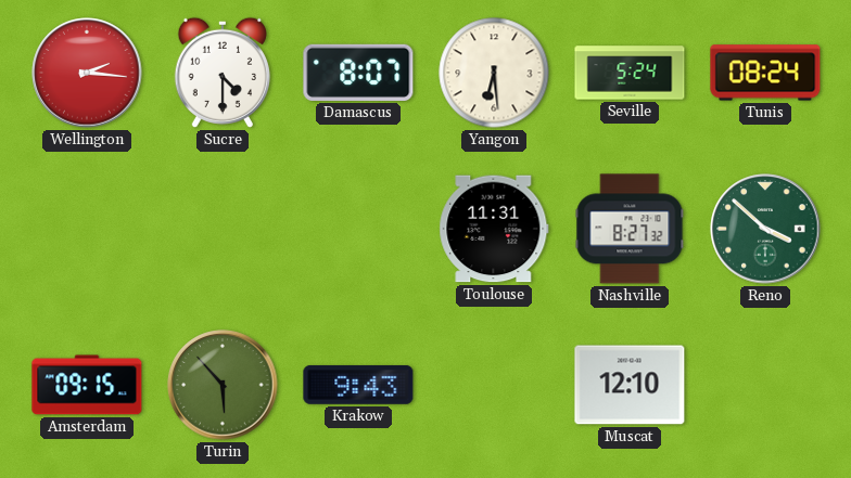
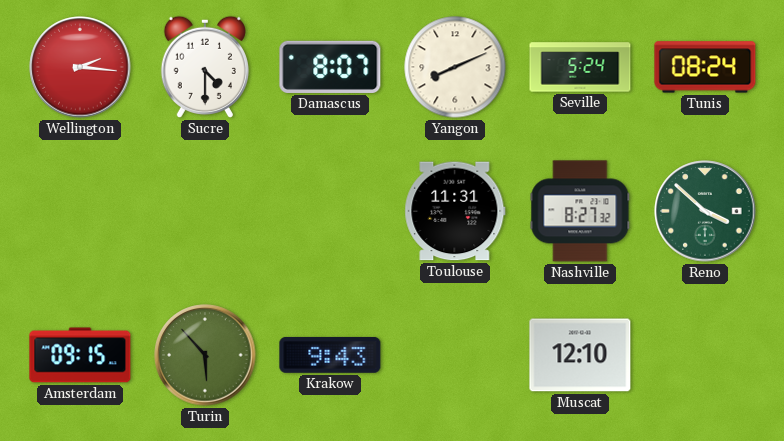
Yangon: 6:29 -> 8:11
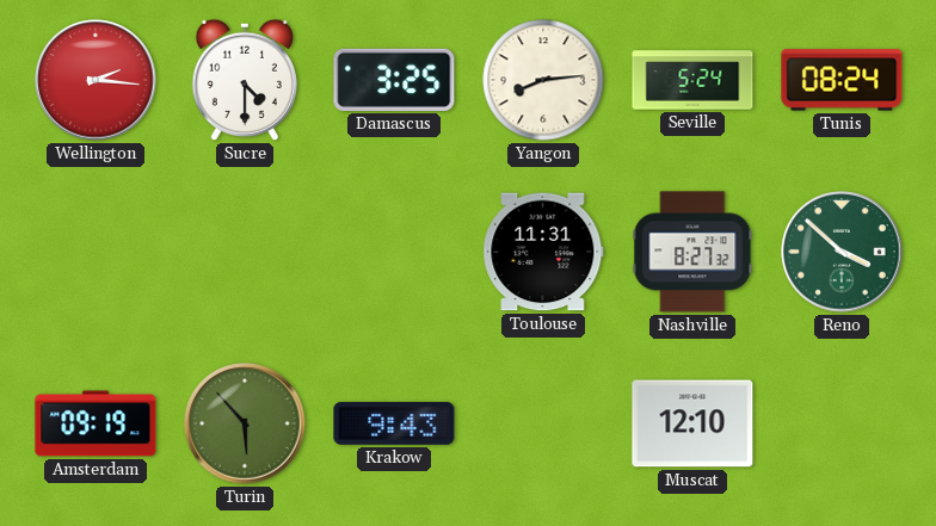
Damascus: 8:07 -> 3:25
Yangon: 8:11 -> 8:14
Amsterdam: 09:15 -> 09:19
